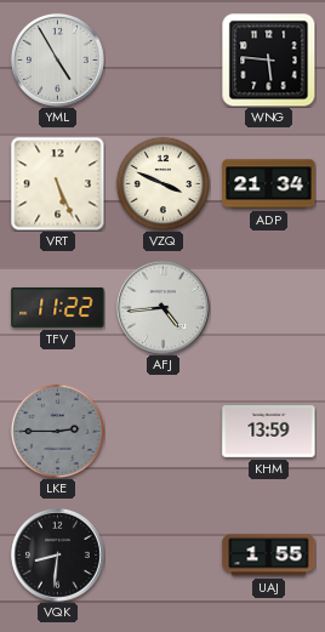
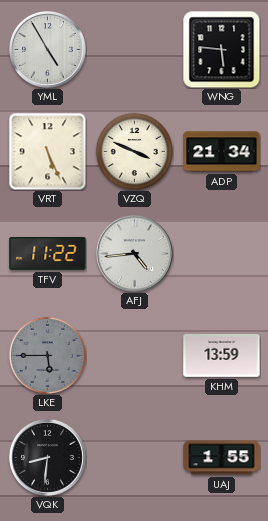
LKE: 2:45 -> 5:45
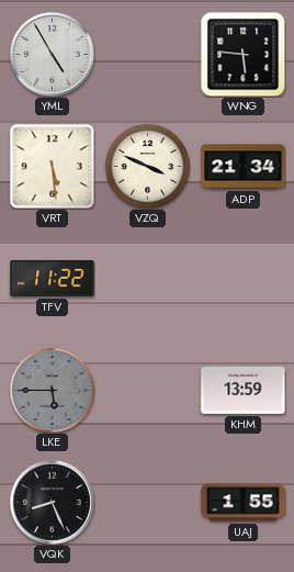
VRT: 5:26 -> 5:29
AFJ: 4:44 -> none
VQK: 8:31 -> 8:26
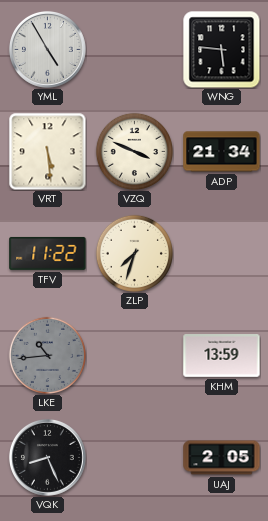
ZLP: none -> 7:33
LKE: 5:45 -> 10:44
UAJ: 1:55 -> 2:05
